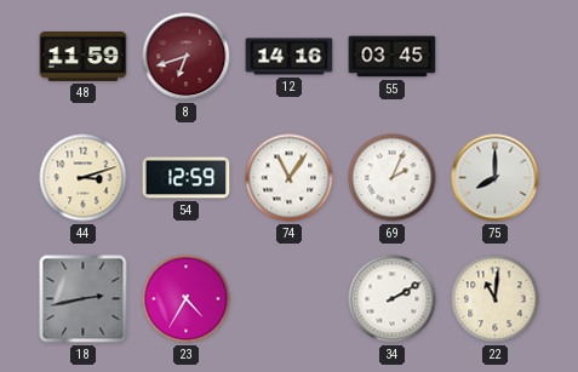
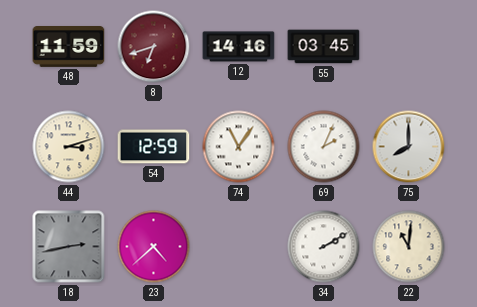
23: 4:35 -> 4:38
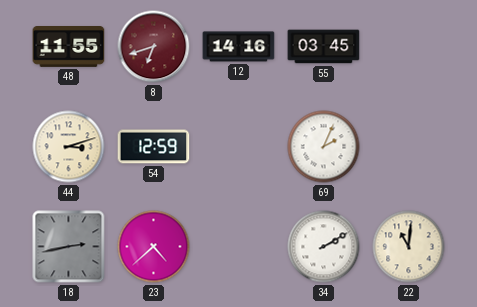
48: 11:59 -> 11:55
74: 11:06 -> none
75: 8:00 -> none
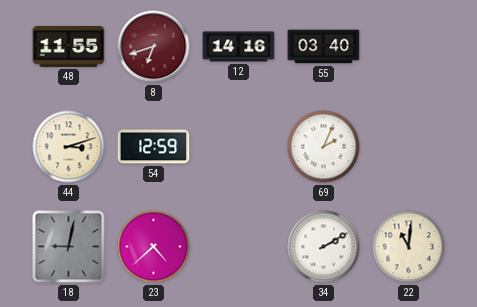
55: 03:45 -> 03:40
18: 2:43 -> 9:02
